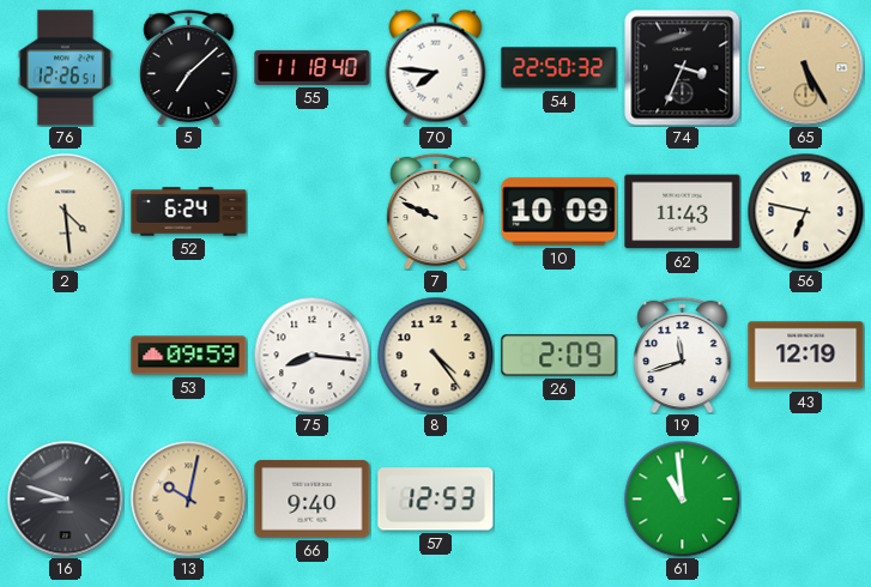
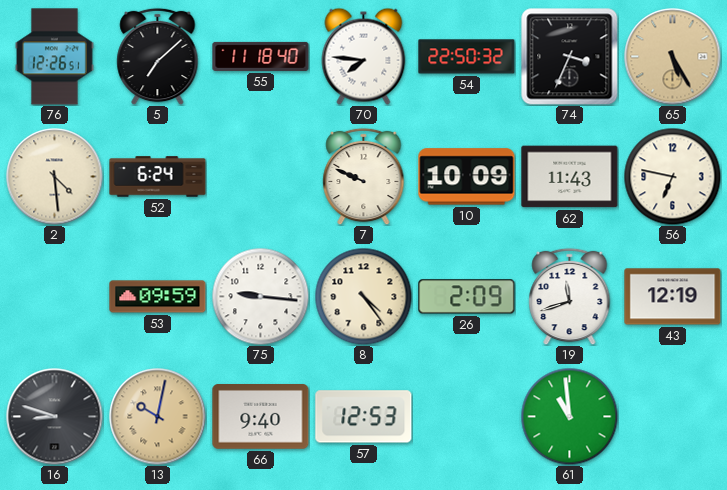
75: 8:16 -> 9:16
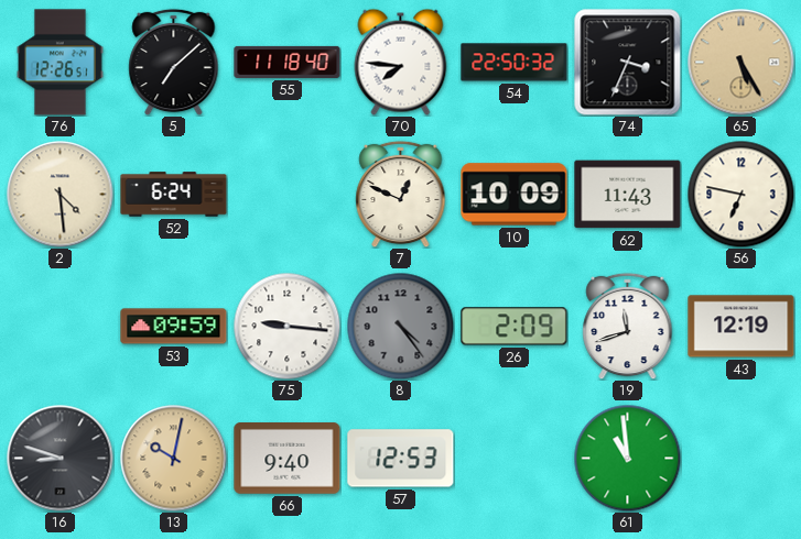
7: 9:49 -> 12:49
8 dial: cream -> grey
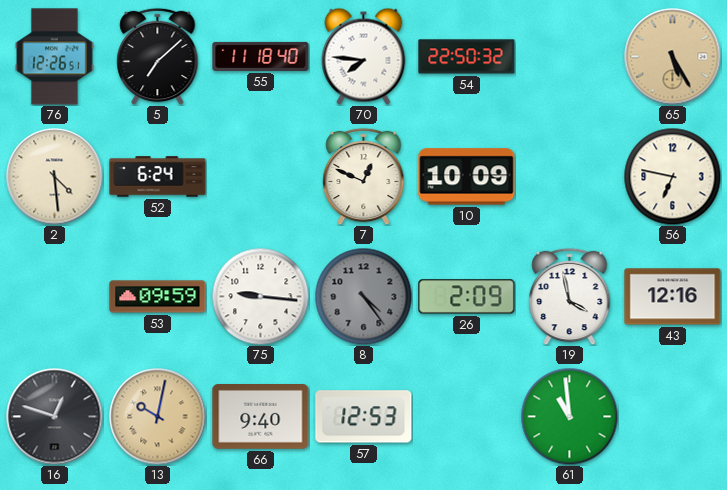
74: 3:34 -> none
62: 11:43 -> none
19: 11:42 -> 3:58
43: 12:19 -> 12:16
16: 8:48 -> 12:48
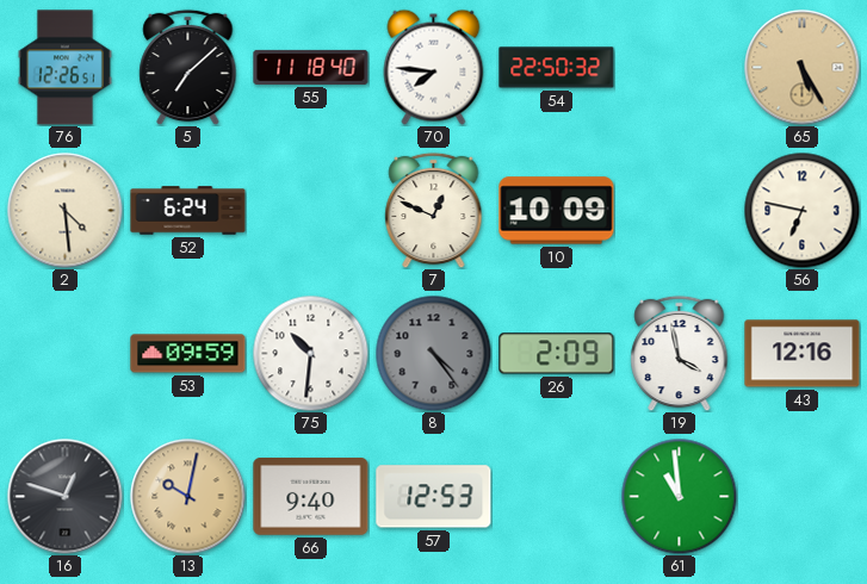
75: 9:16 -> 10:31
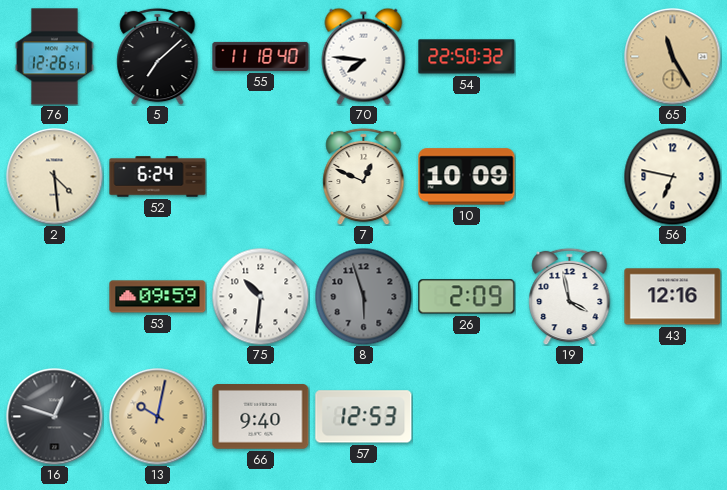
65: 5:25 -> 11:25
8: 4:24 -> 5:57
61: 10:59 -> none
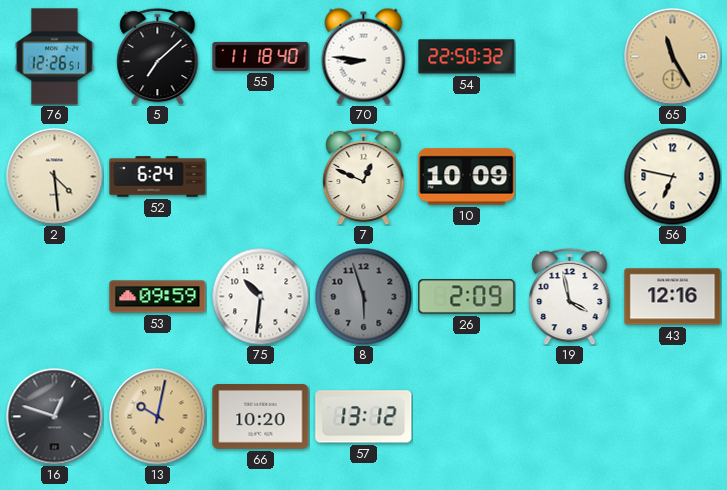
70: 7:46 -> 8:46
66: 9:40 -> 10:20
57: 12:53 -> 13:12
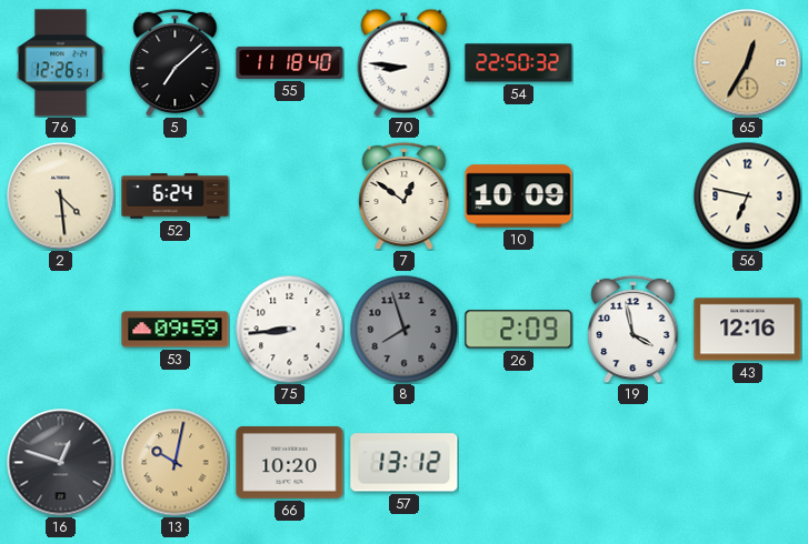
65: 11:25 -> 12:35
7: 12:49 -> 12:51
75: 10:31 -> 8:44
8: 5:57 -> 7:57
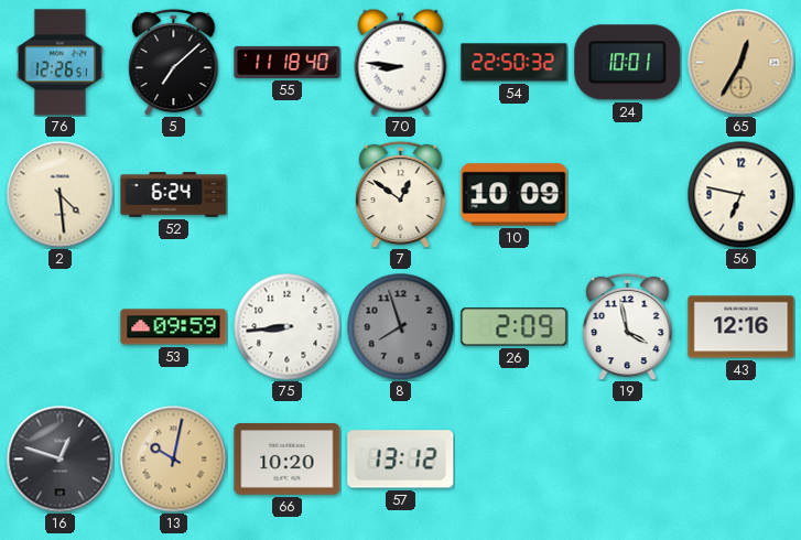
24: none -> 10:01
